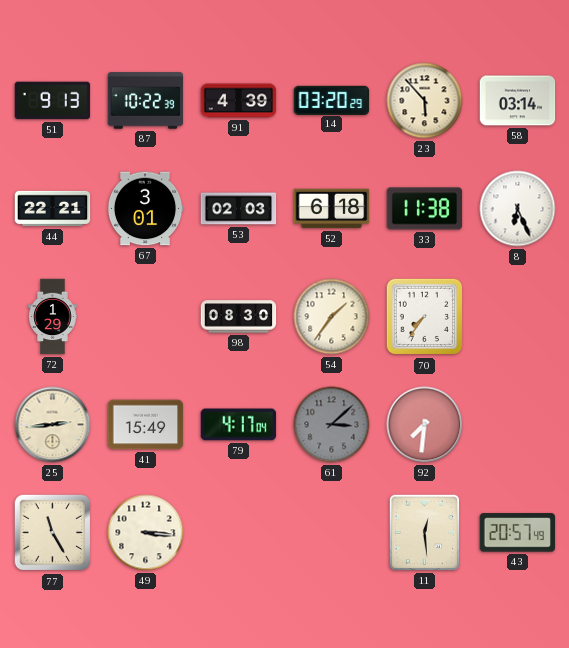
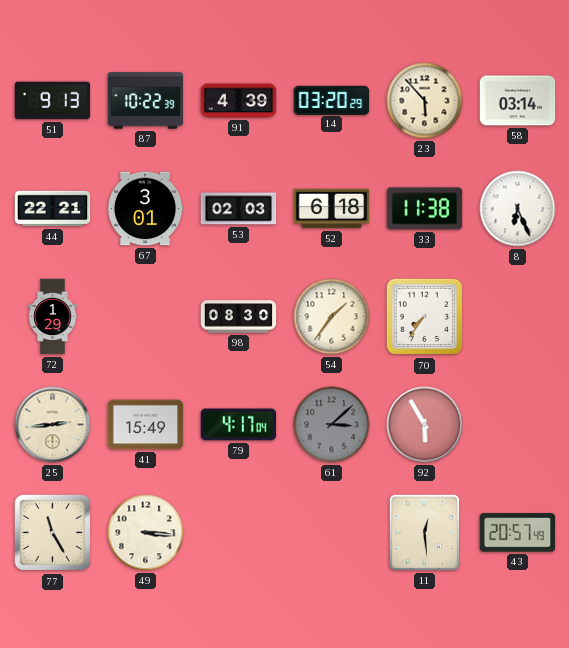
92: 7:31 -> 5:55
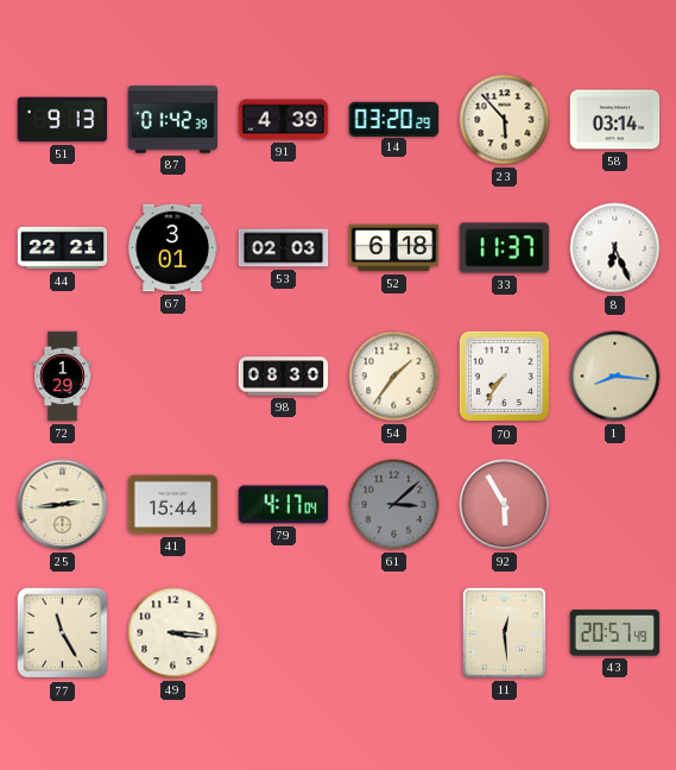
87: 10:22 -> 01:42
33: 11:38 -> 11:37
1: none -> 8:16
41: 15:49 -> 15:44
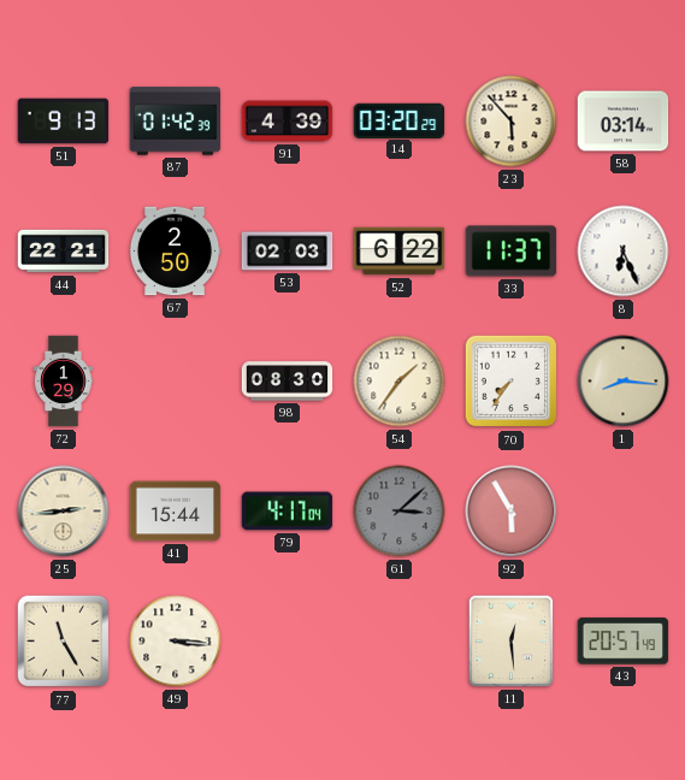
67: 3:01 -> 2:50
52: 6:18 -> 6:22
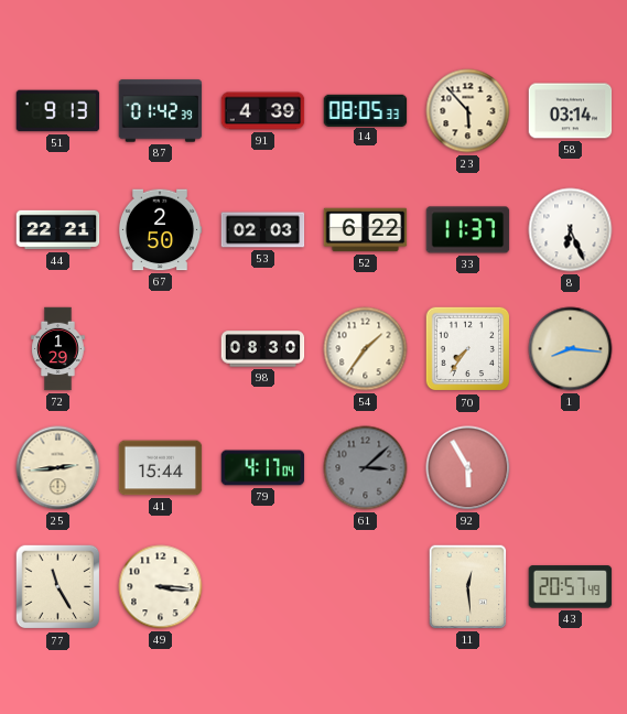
14: 03:20 -> 08:05
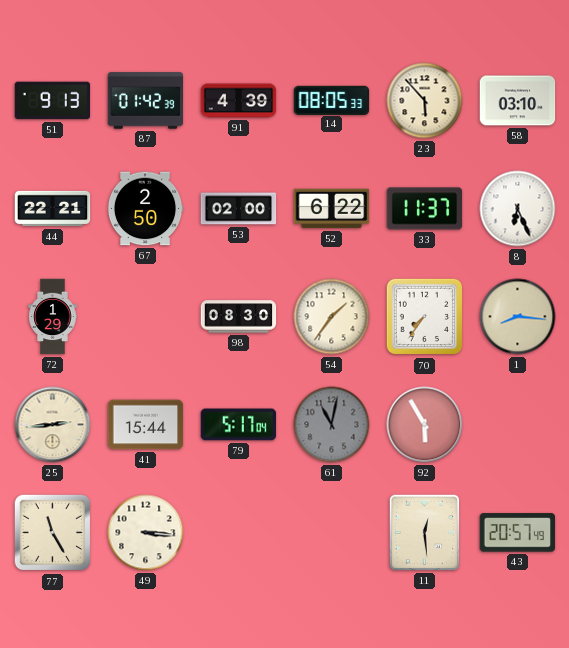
58: 03:14 -> 03:10
53: 02:03 -> 02:00
79: 4:17 -> 5:17
61: 3:08 -> 11:02
